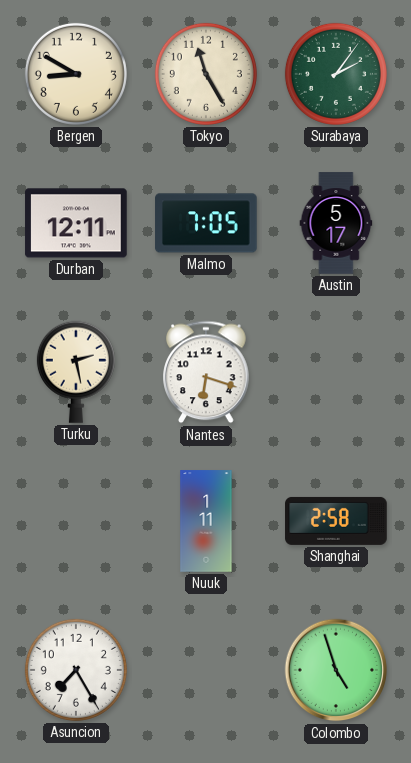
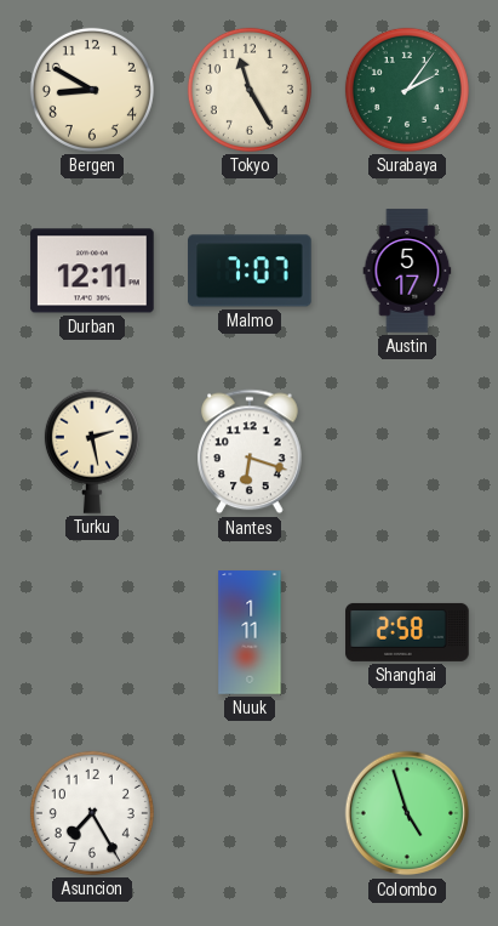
Malmo: 7:05 -> 7:07
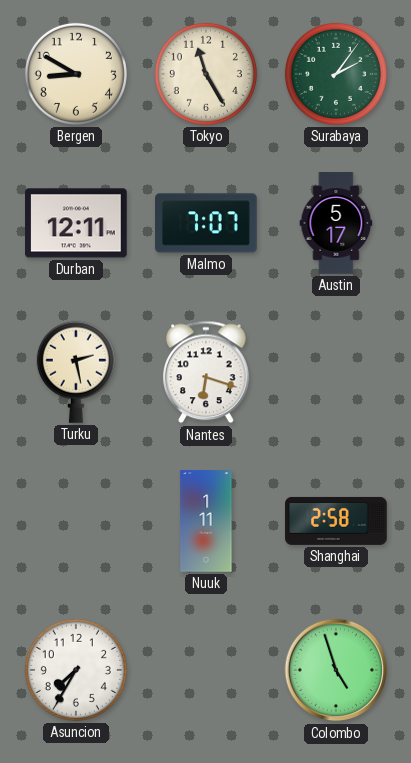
Asuncion: 7:25 -> 7:35
